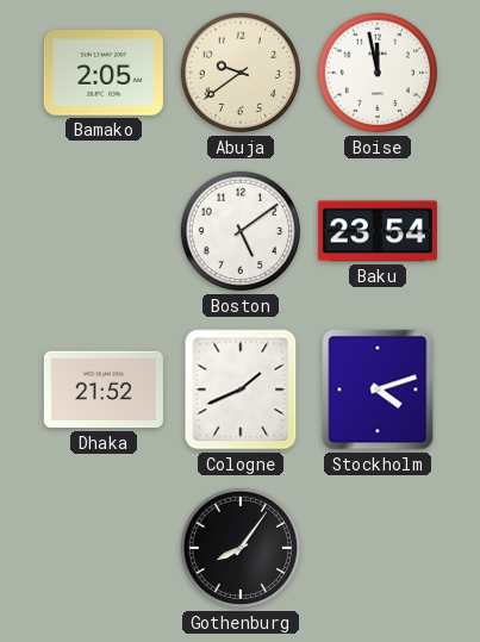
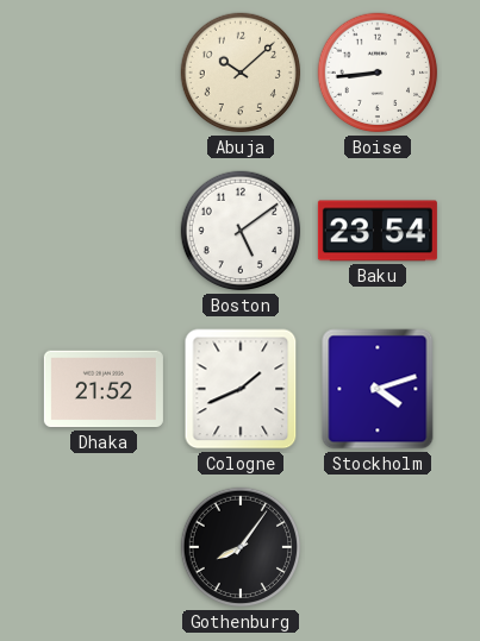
Bamako: 2:05 -> none
Abuja: 9:39 -> 10:08
Boise: 11:58 -> 8:44
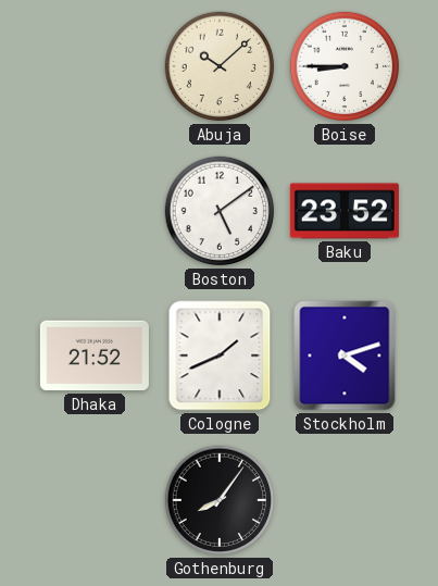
Boise: 8:44 -> 8:45
Baku: 23:54 -> 23:52
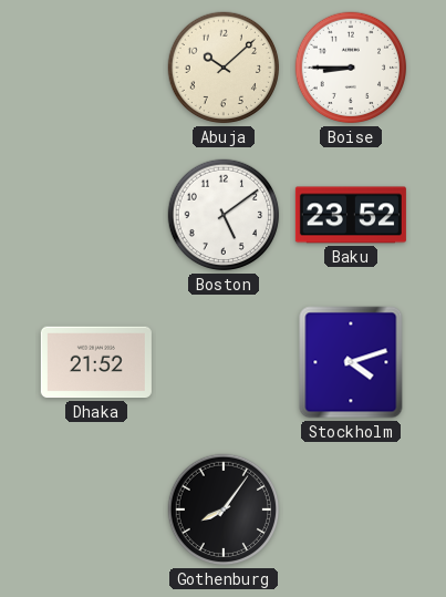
Cologne: 1:41 -> none
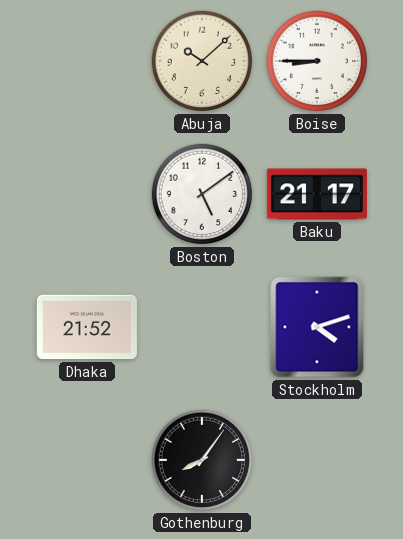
Baku: 23:52 -> 21:17
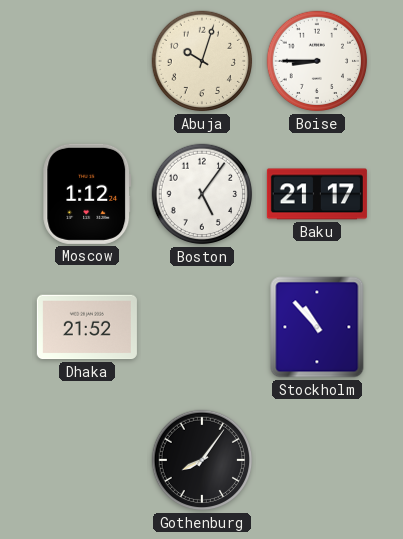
Abuja: 10:08 -> 10:03
Moscow: none -> 1:12
Boston: 5:09 -> 5:06
Stockholm: 4:12 -> 10:53
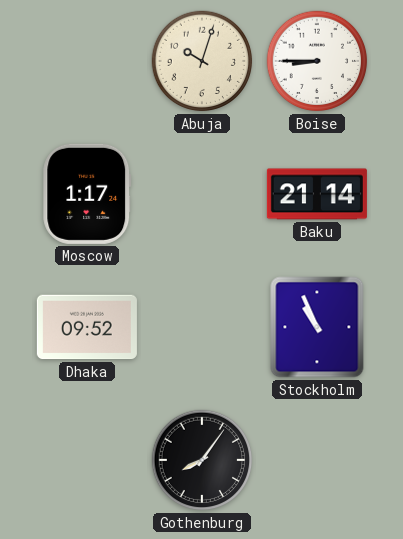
Moscow: 1:12 -> 1:17
Boston: 5:06 -> none
Baku: 21:17 -> 21:14
Dhaka: 21:52 -> 09:52
Stockholm: 10:53 -> 10:56
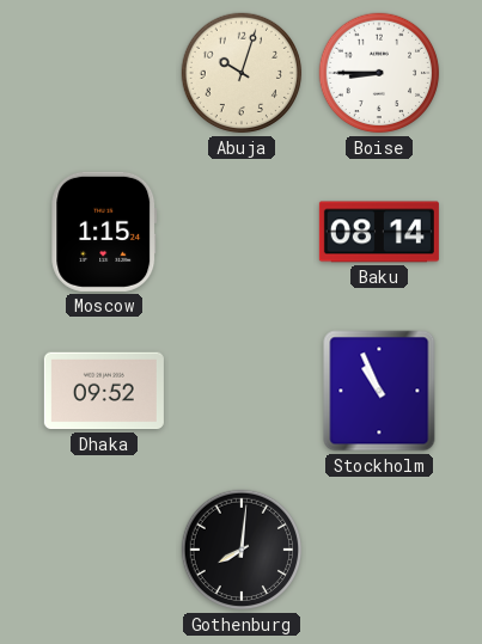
Moscow: 1:17 -> 1:15
Baku: 21:14 -> 08:14
Gothenburg: 8:06 -> 8:01
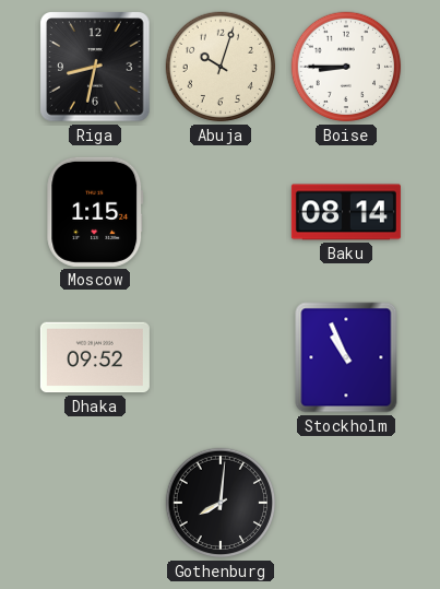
Riga: none -> 8:32
